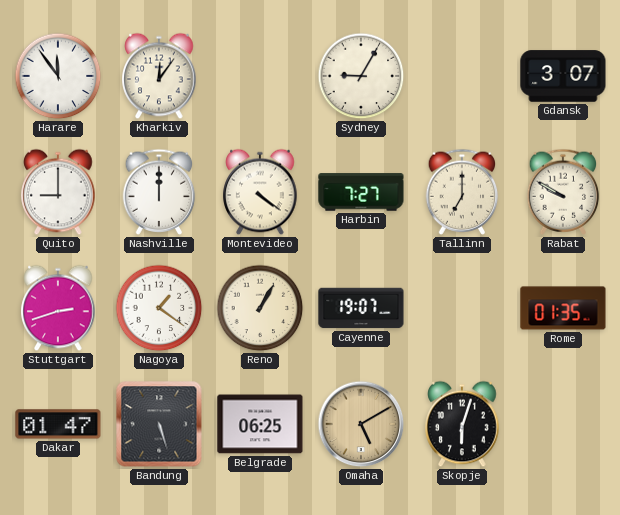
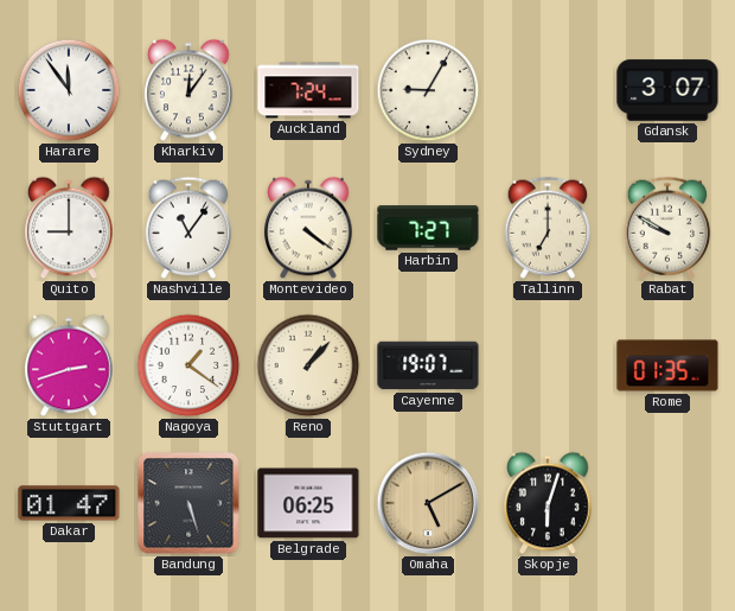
Auckland: none -> 7:24
Nashville: 12:00 -> 11:06
Reno: 1:05 -> 1:07
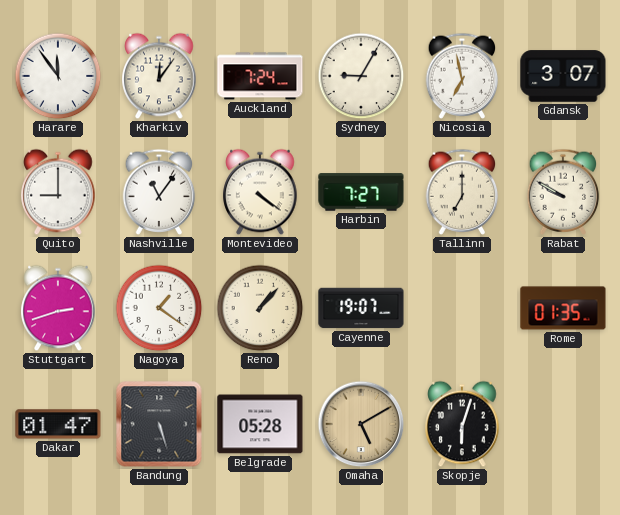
Nicosia: none -> 6:58
Belgrade: 06:25 -> 05:28
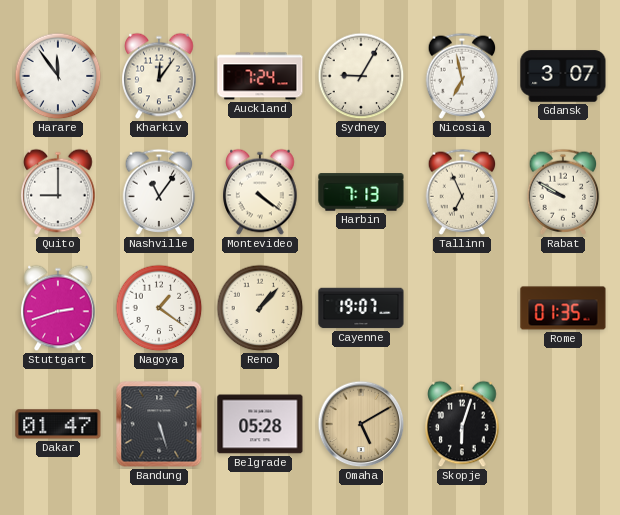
Harbin: 7:27 -> 7:13
Tallinn: 7:00 -> 6:56
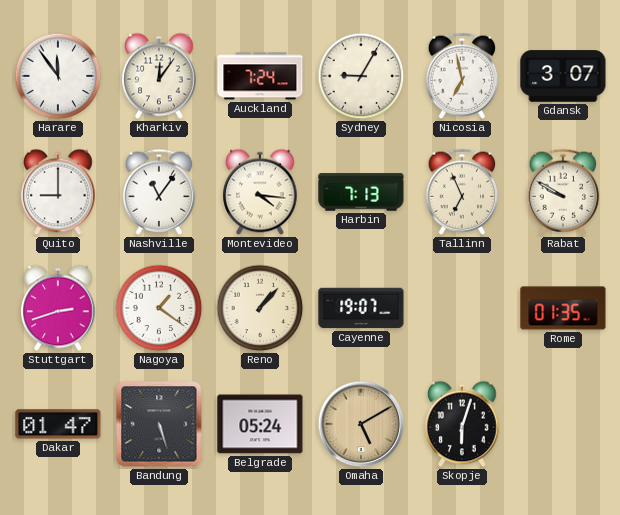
Montevideo: 4:21 -> 4:16
Belgrade: 05:28 -> 05:24
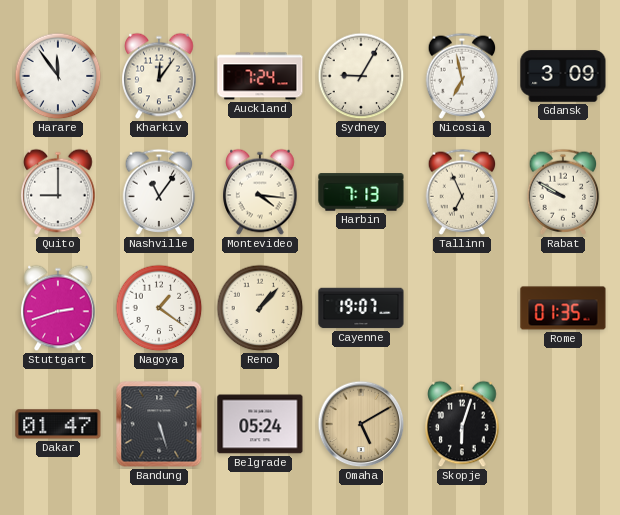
Gdansk: 3:07 -> 3:09
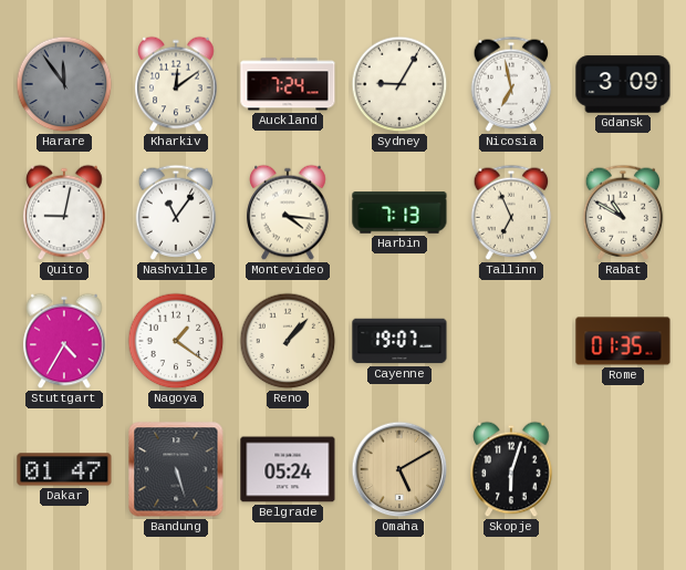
Harare dial: white -> grey
Kharkiv: 12:06 -> 12:09
Quito: 9:00 -> 9:02
Rabat: 9:50 -> 10:50
Stuttgart: 2:42 -> 4:35
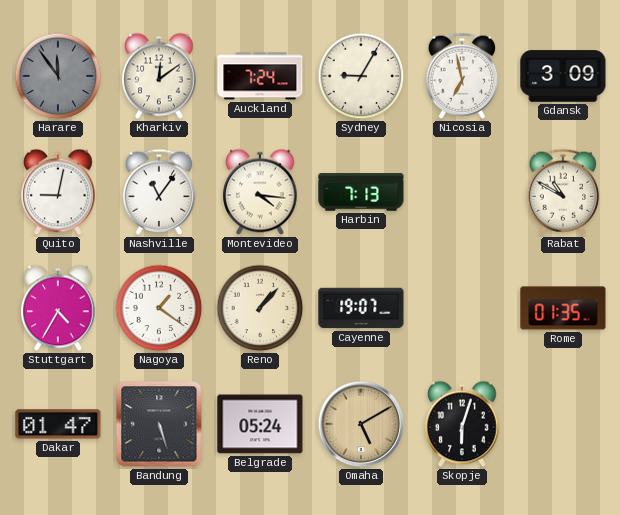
Tallinn: 6:56 -> none
